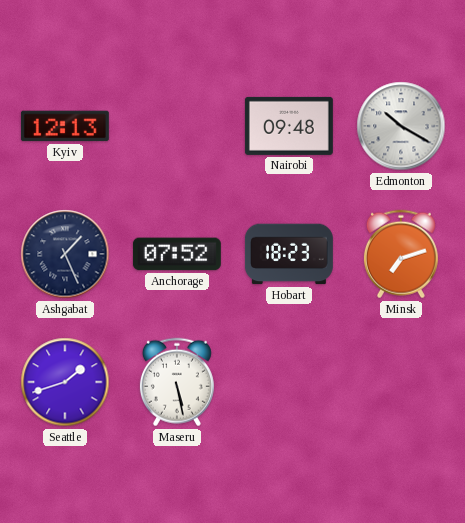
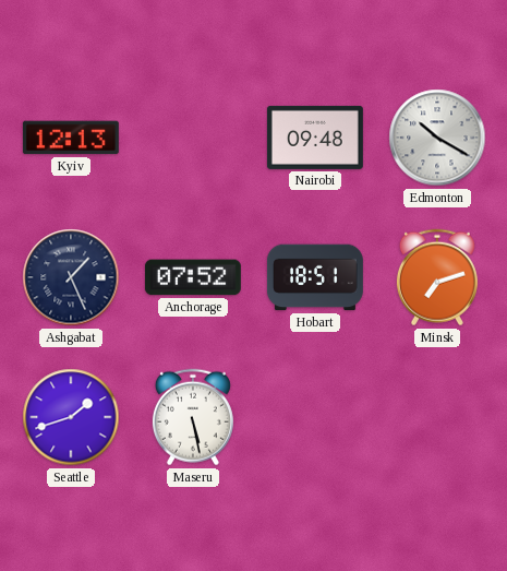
Hobart: 18:23 -> 18:51
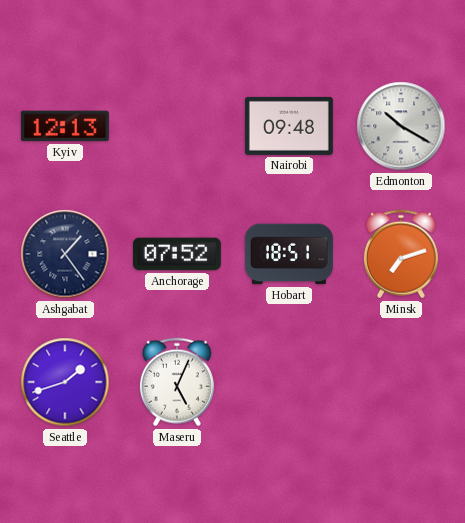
Ashgabat: 1:26 -> 1:24
Maseru: 5:28 -> 5:04
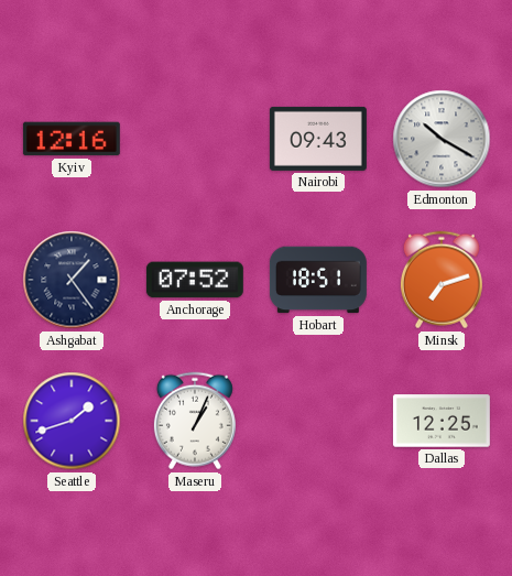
Kyiv: 12:13 -> 12:16
Nairobi: 09:48 -> 09:43
Maseru: 5:04 -> 1:04
Dallas: none -> 12:25
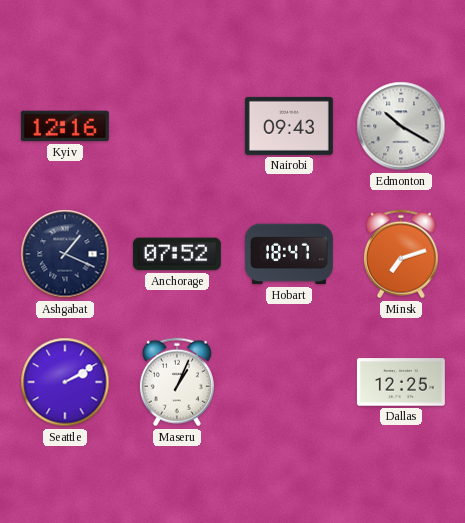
Ashgabat: 1:24 -> 1:19
Hobart: 18:51 -> 18:47
Seattle: 1:42 -> 2:10
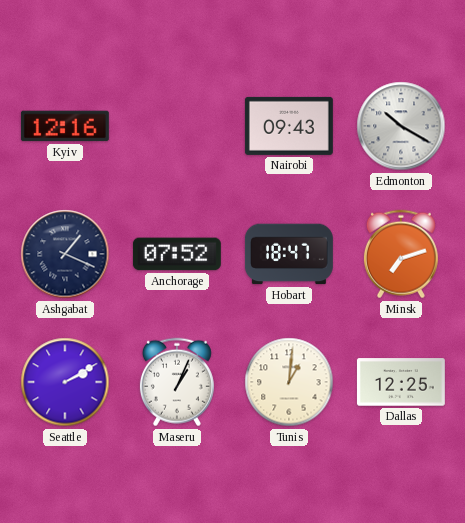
Tunis: none -> 1:01
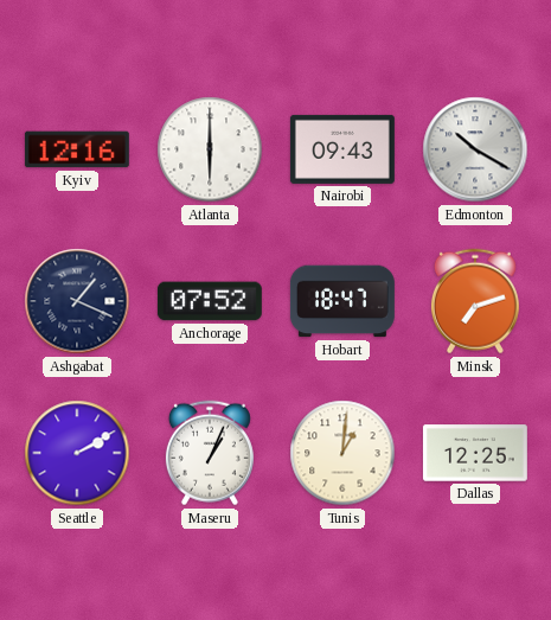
Atlanta: none -> 6:00
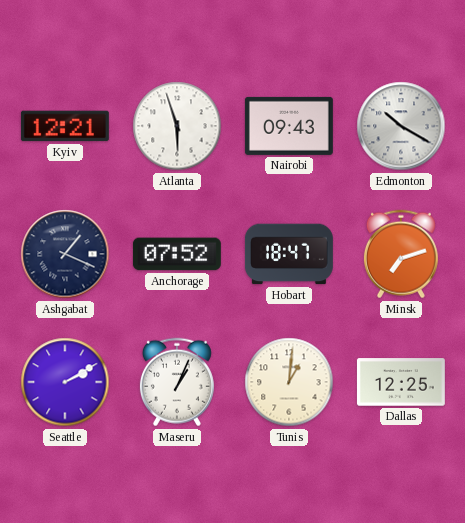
Kyiv: 12:16 -> 12:21
Atlanta: 6:00 -> 5:57
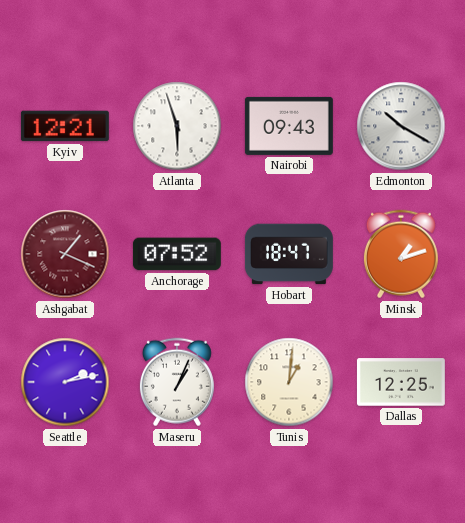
Ashgabat dial: navy -> burgundy
Minsk: 7:12 -> 1:12
Seattle: 2:10 -> 2:13
